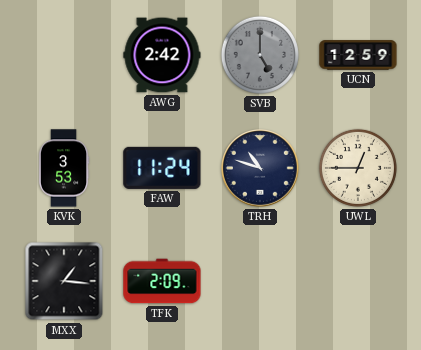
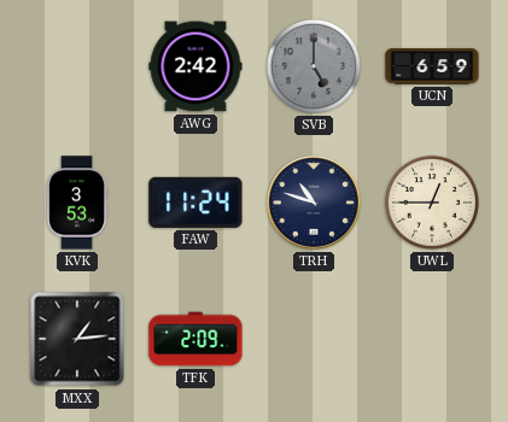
UCN: 12:59 -> 6:59
MXX: 1:16 -> 1:14
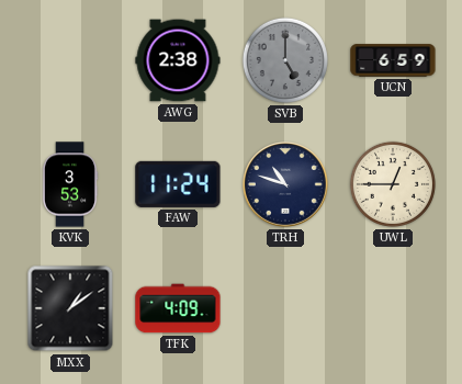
AWG: 2:42 -> 2:38
MXX: 1:14 -> 1:09
TFK: 2:09 -> 4:09
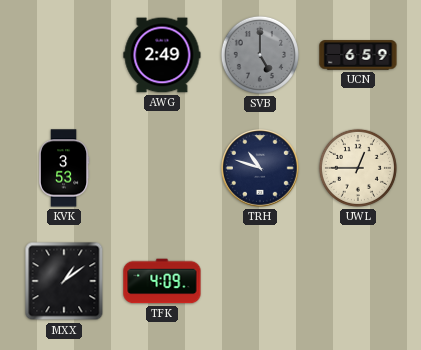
AWG: 2:38 -> 2:49
FAW: 11:24 -> none
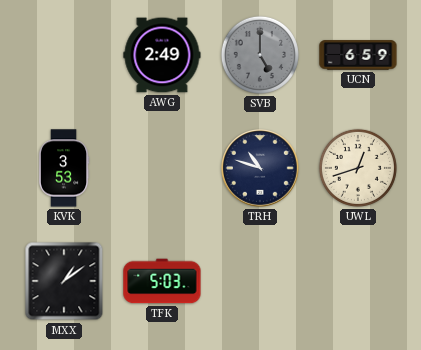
UWL: 12:45 -> 12:42
TFK: 4:09 -> 5:03
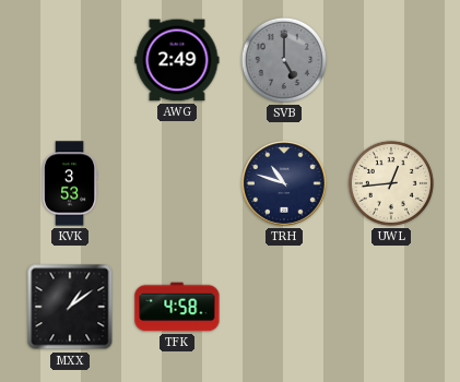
UCN: 6:59 -> none
UWL: 12:42 -> 12:44
TFK: 5:03 -> 4:58
